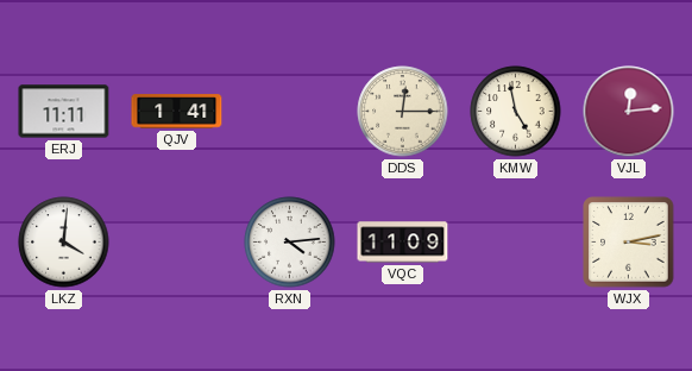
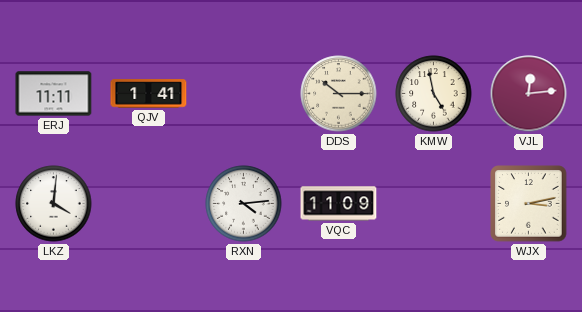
DDS: 12:15 -> 10:15
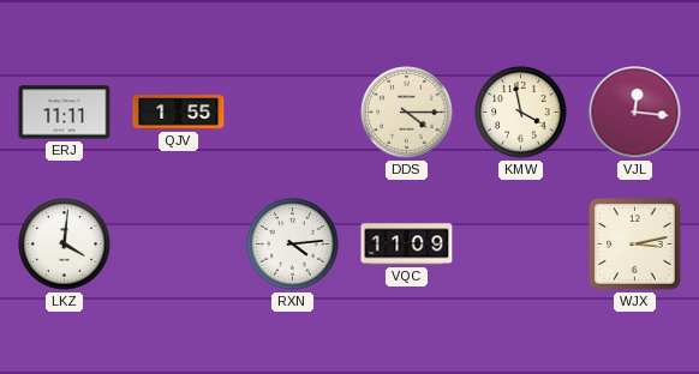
QJV: 1:41 -> 1:55
DDS: 10:15 -> 4:15
KMW: 4:58 -> 3:58
VJL: 12:14 -> 12:16
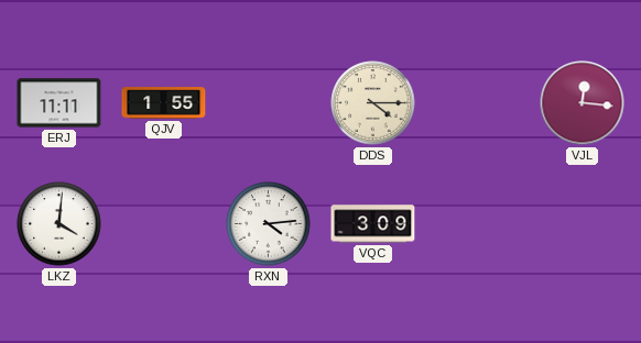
KMW: 3:58 -> none
VQC: 11:09 -> 3:09
WJX: 3:13 -> none
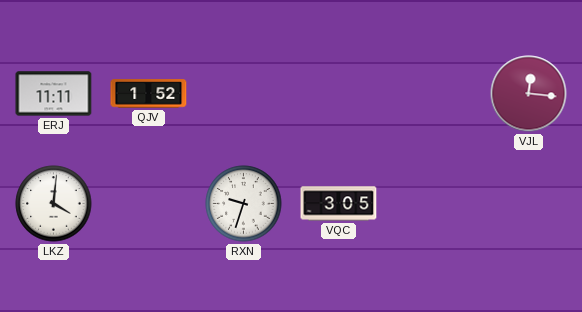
QJV: 1:55 -> 1:52
DDS: 4:15 -> none
RXN: 4:14 -> 9:33
VQC: 3:09 -> 3:05
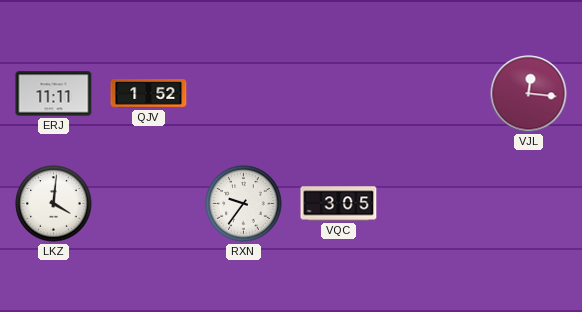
RXN: 9:33 -> 9:36
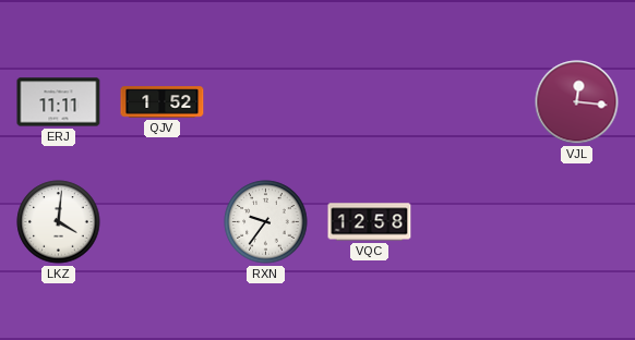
VQC: 3:05 -> 12:58
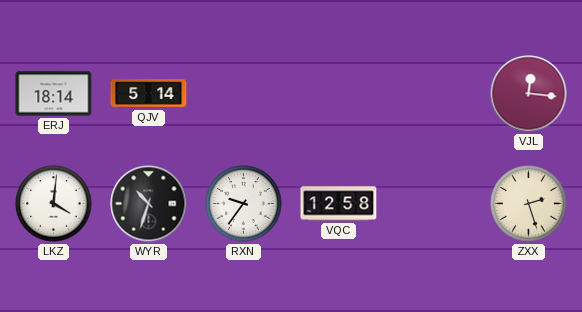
ERJ: 11:11 -> 18:14
QJV: 1:52 -> 5:14
WYR: none -> 10:33
ZXX: none -> 2:27
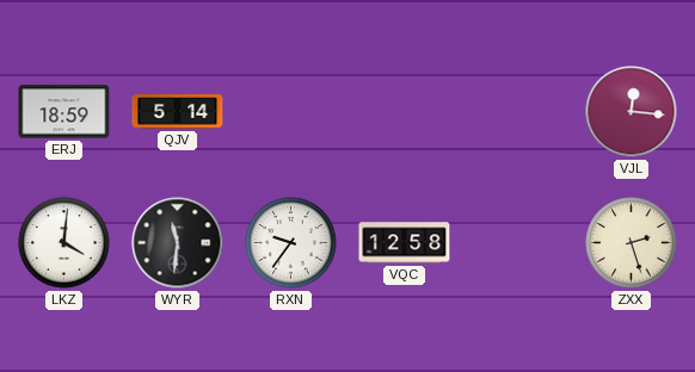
ERJ: 18:14 -> 18:59
WYR: 10:33 -> 11:31
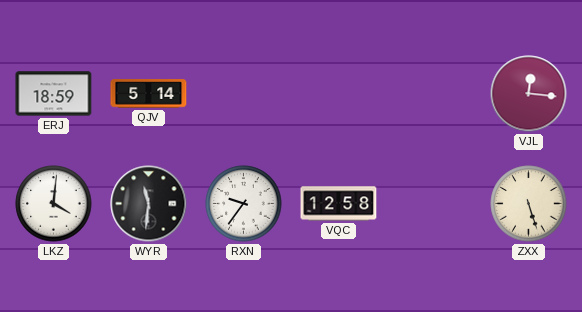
ZXX: 2:27 -> 5:27
